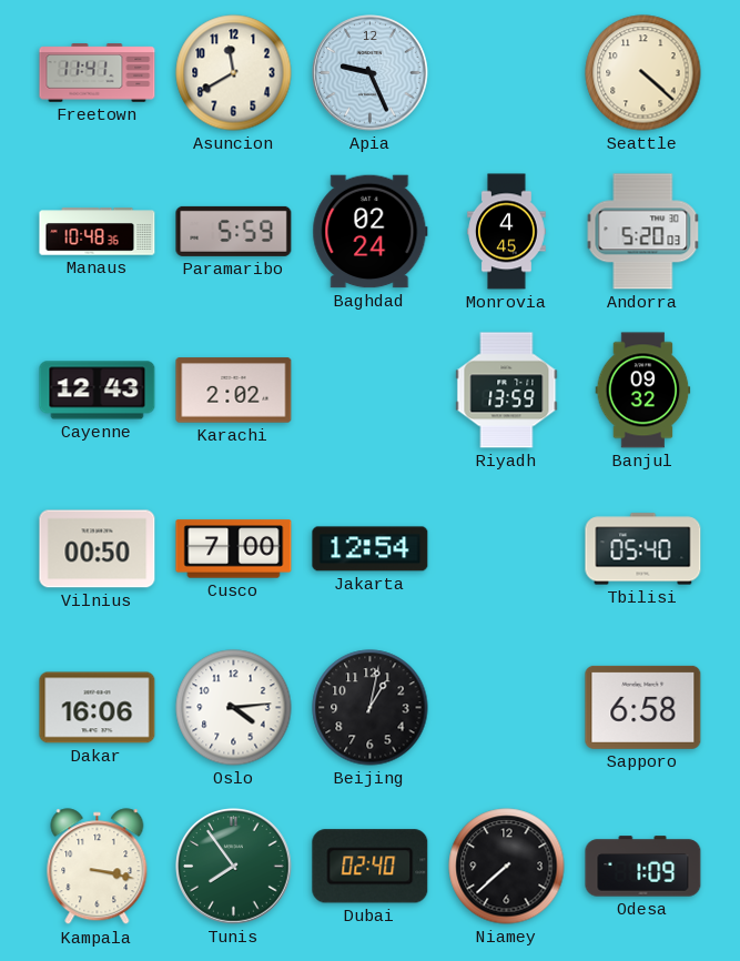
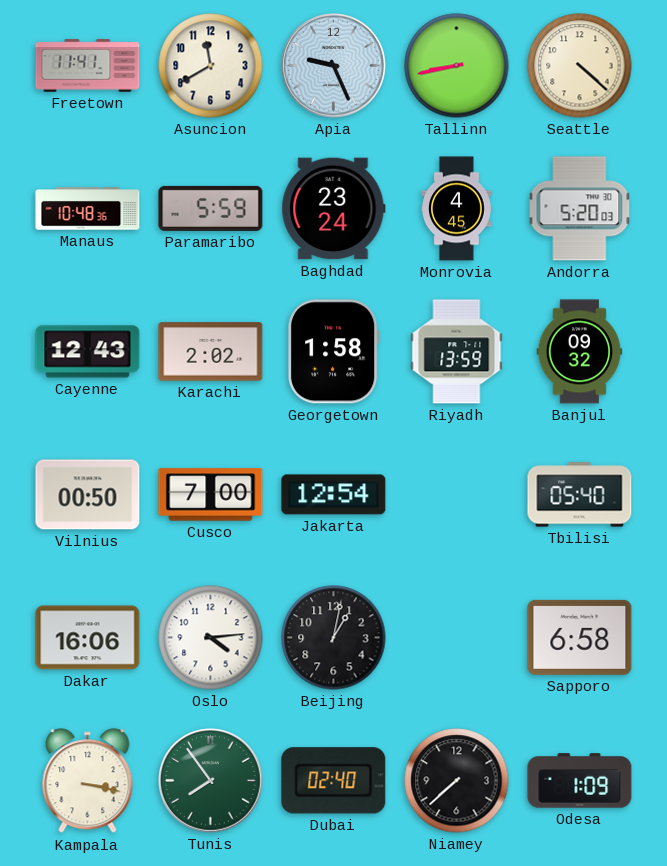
Tallinn: none -> 8:43
Baghdad: 02:24 -> 23:24
Georgetown: none -> 1:58
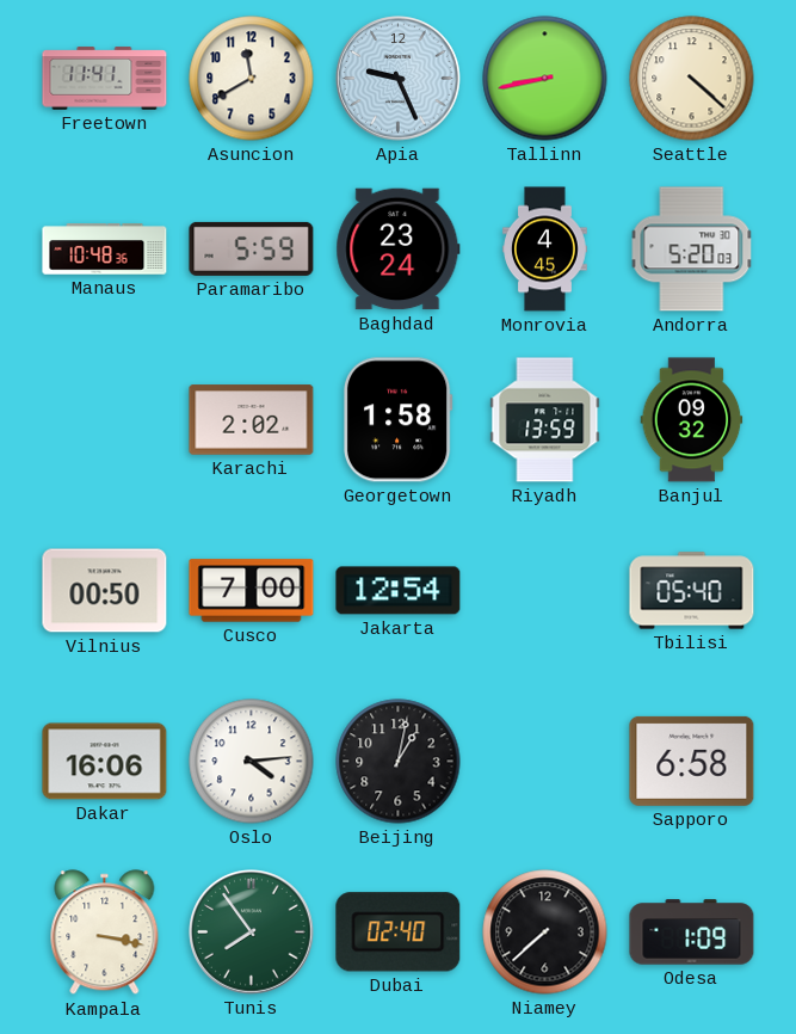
Cayenne: 12:43 -> none
